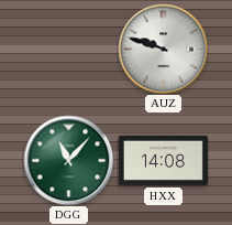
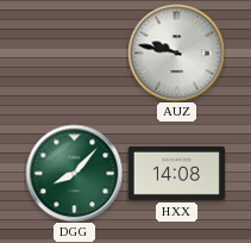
AUZ: 9:48 -> 9:47
DGG: 11:07 -> 8:07
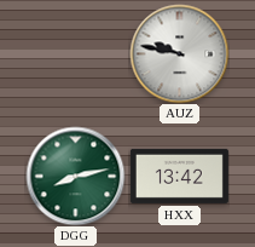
DGG: 8:07 -> 8:13
HXX: 14:08 -> 13:42
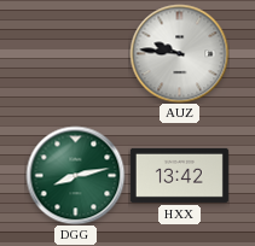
AUZ: 9:47 -> 9:46
